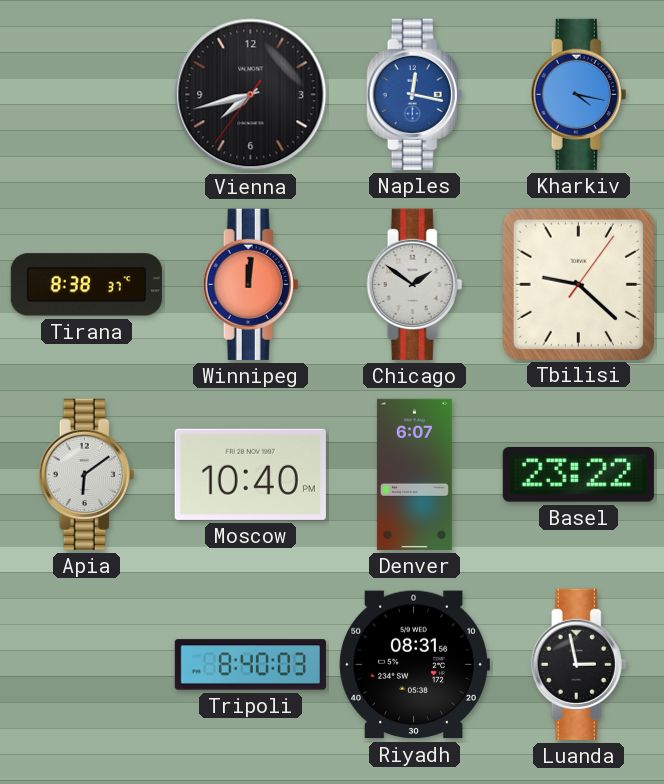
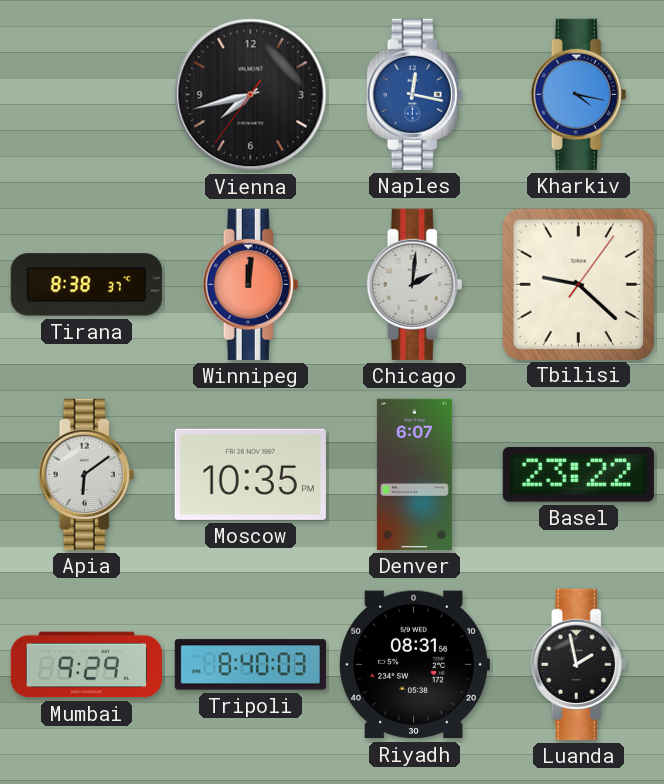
Chicago: 1:51 -> 2:01
Moscow: 10:40 -> 10:35
Mumbai: none -> 9:29
Luanda: 2:58 -> 1:58
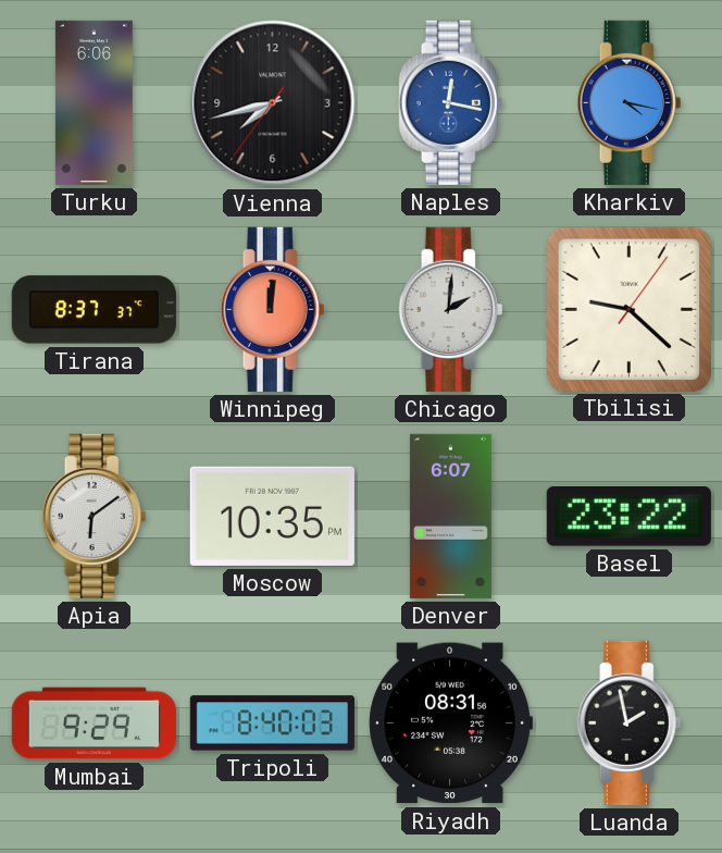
Turku: none -> 6:06
Tirana: 8:38 -> 8:37
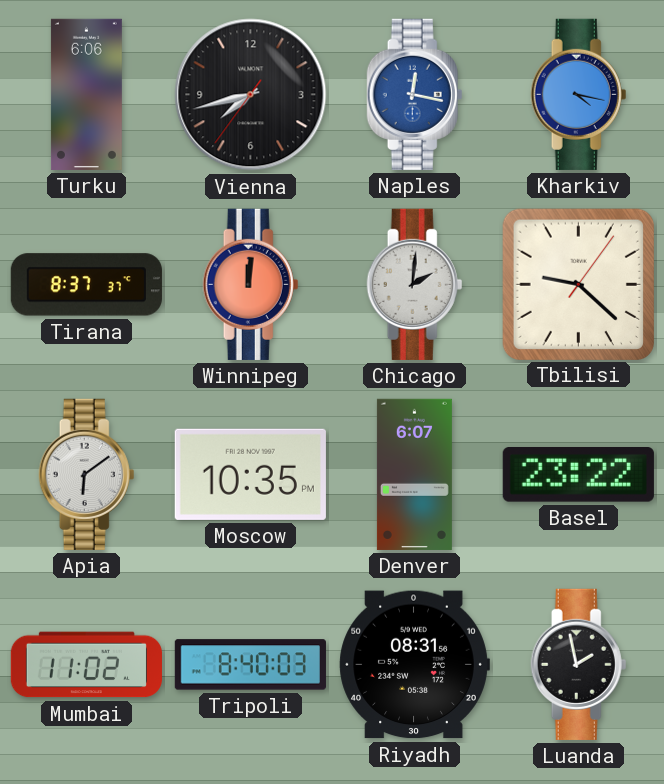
Mumbai: 9:29 -> 11:02
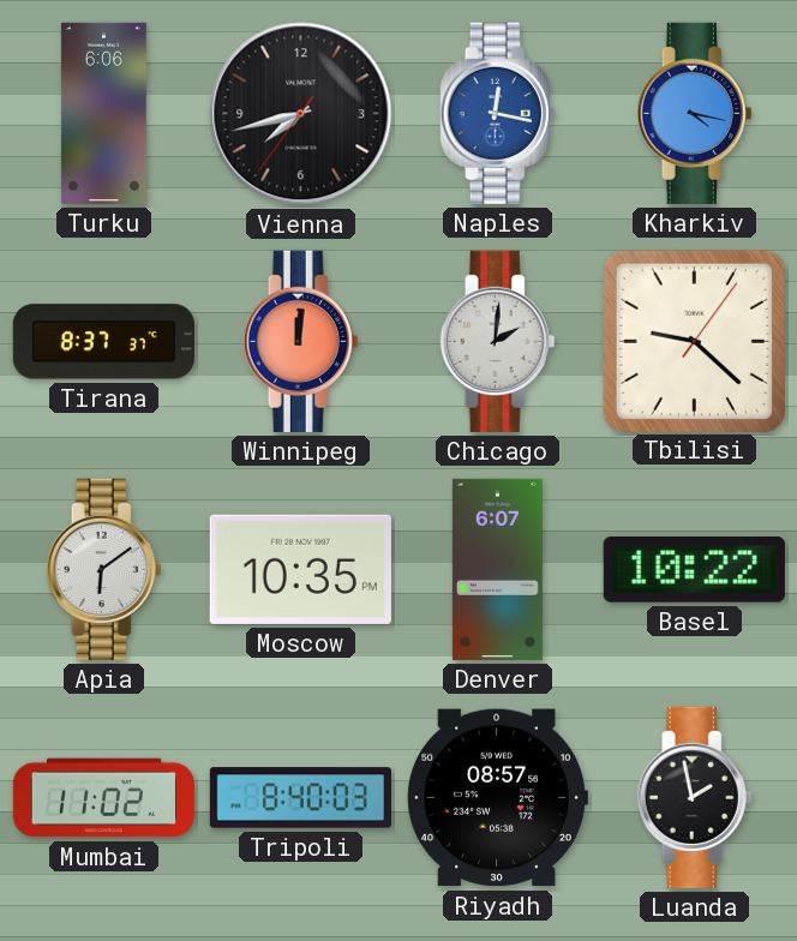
Basel: 23:22 -> 10:22
Riyadh: 08:31 -> 08:57
